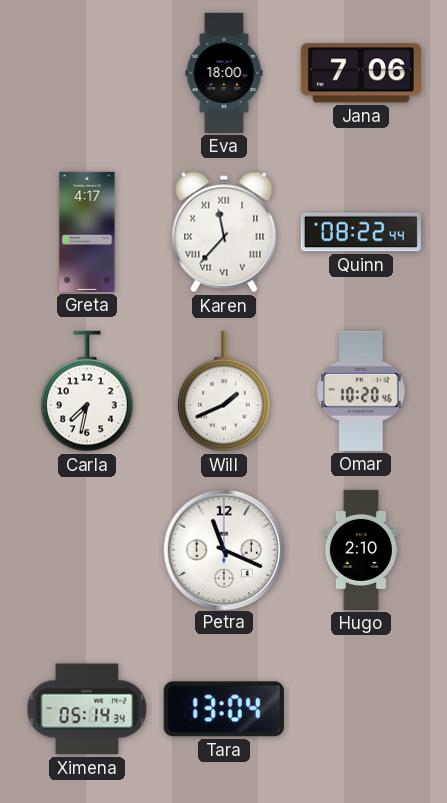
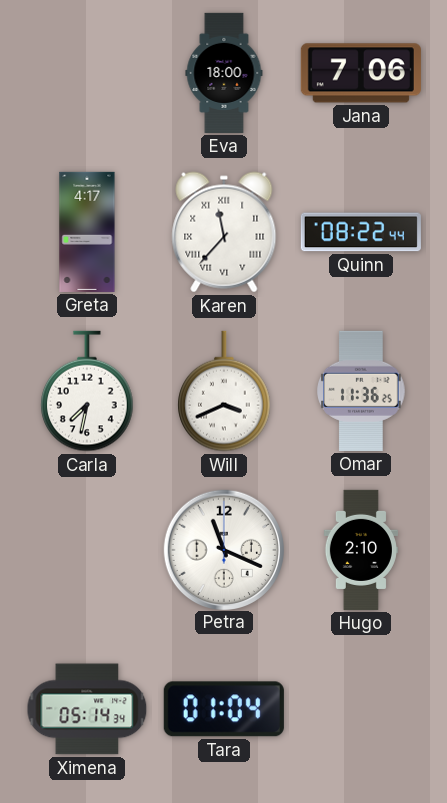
Will: 1:41 -> 3:41
Omar: 10:20 -> 11:36
Tara: 13:04 -> 01:04
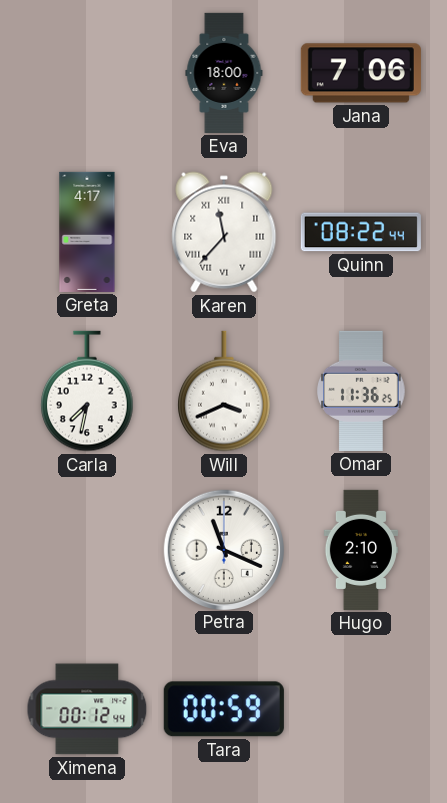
Ximena: 05:14 -> 00:12
Tara: 01:04 -> 00:59
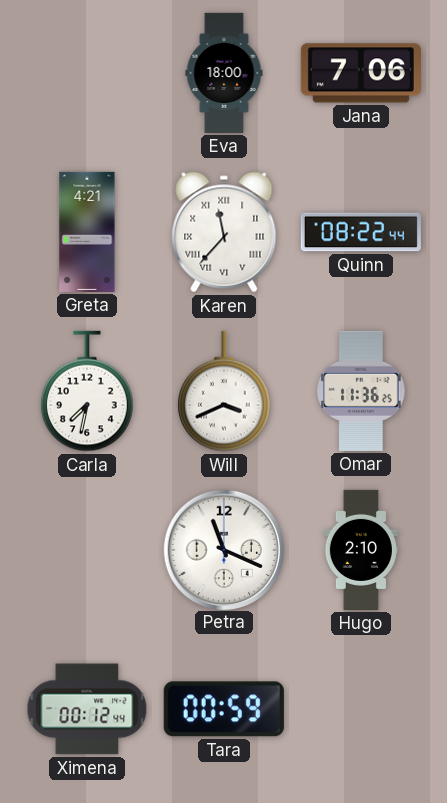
Greta: 4:17 -> 4:21
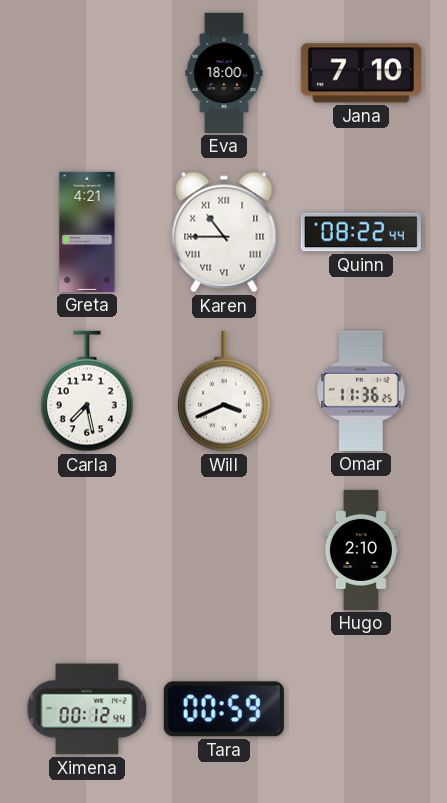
Jana: 7:06 -> 7:10
Karen: 11:37 -> 10:45
Carla: 7:32 -> 7:28
Petra: 11:19 -> none
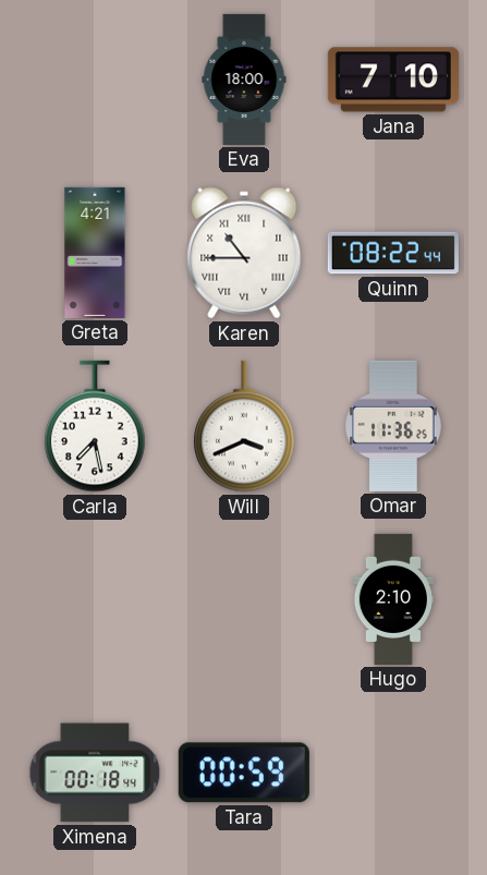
Ximena: 00:12 -> 00:18
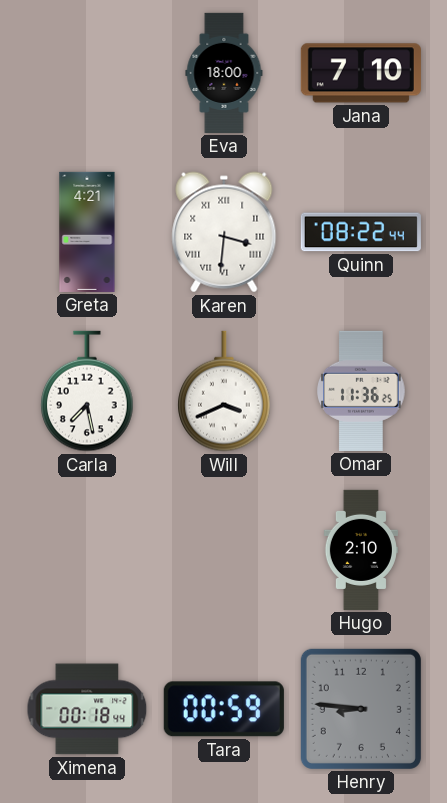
Karen: 10:45 -> 3:31
Henry: none -> 8:46
